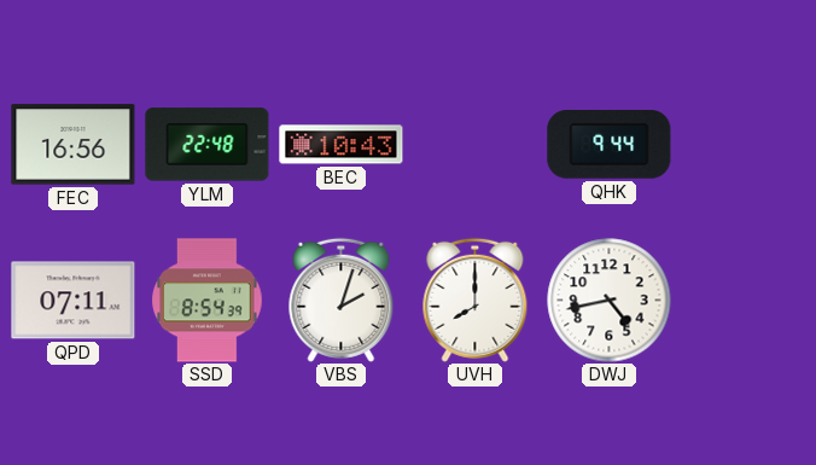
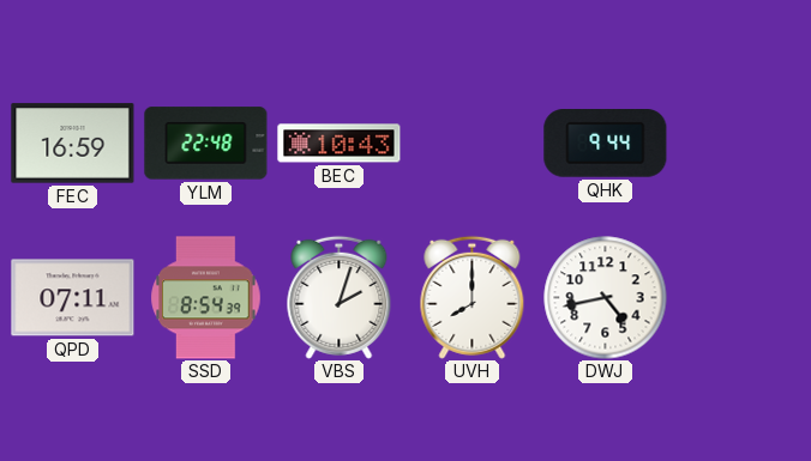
FEC: 16:56 -> 16:59
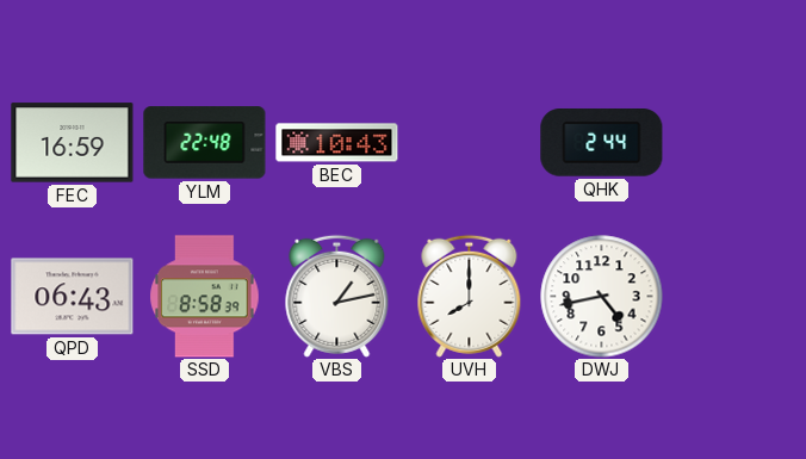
QHK: 9:44 -> 2:44
QPD: 07:11 -> 06:43
SSD: 8:54 -> 8:58
VBS: 2:03 -> 1:13
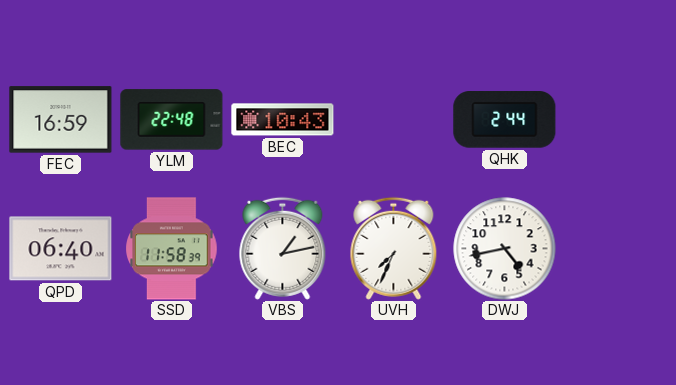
QPD: 06:43 -> 06:40
SSD: 8:58 -> 11:58
UVH: 8:00 -> 7:34
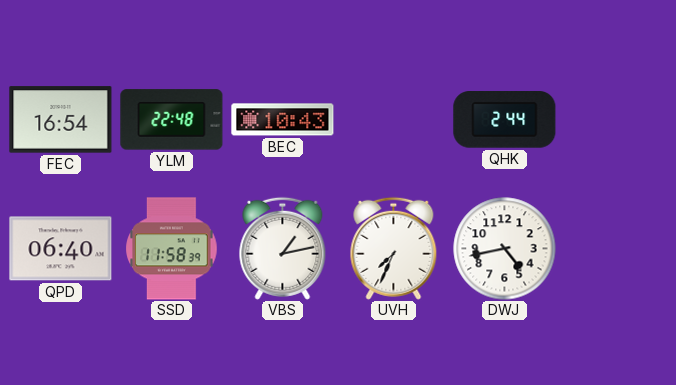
FEC: 16:59 -> 16:54
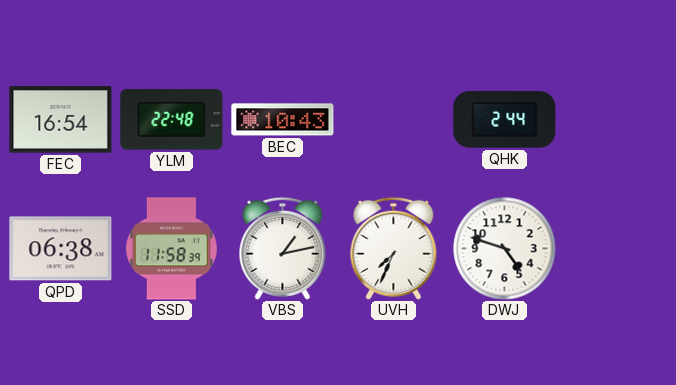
QPD: 06:40 -> 06:38
DWJ: 4:43 -> 4:48
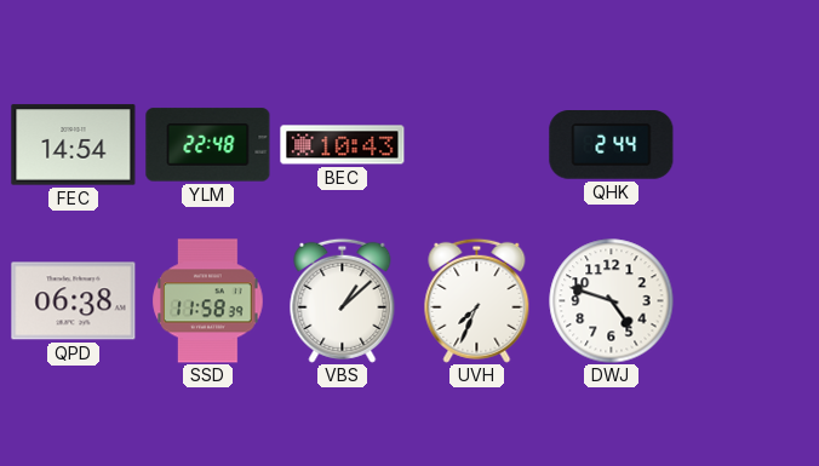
FEC: 16:54 -> 14:54
VBS: 1:13 -> 1:08
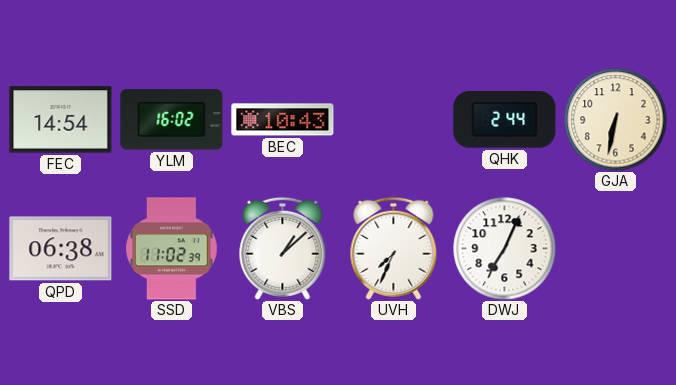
YLM: 22:48 -> 16:02
GJA: none -> 6:32
SSD: 11:58 -> 11:02
DWJ: 4:48 -> 7:04
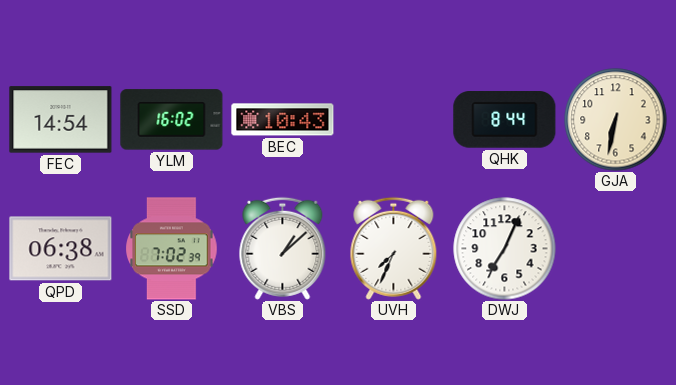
QHK: 2:44 -> 8:44
SSD: 11:02 -> 7:02
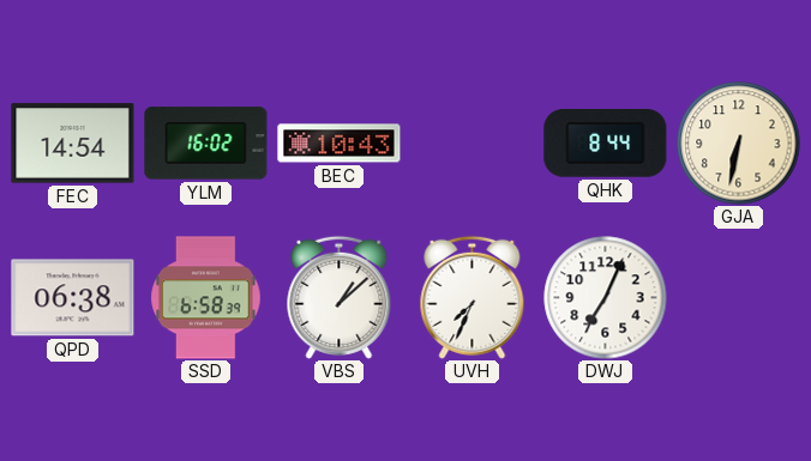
SSD: 7:02 -> 6:58
